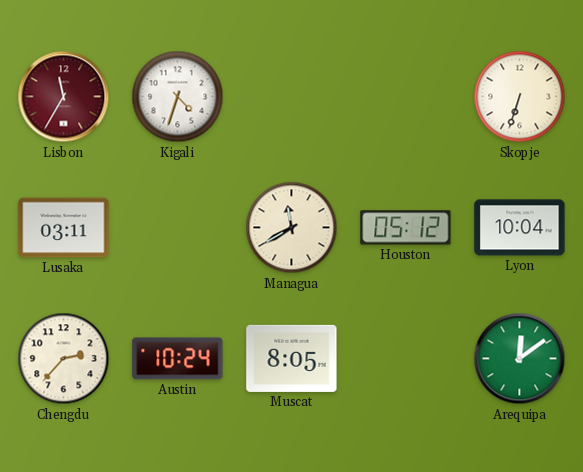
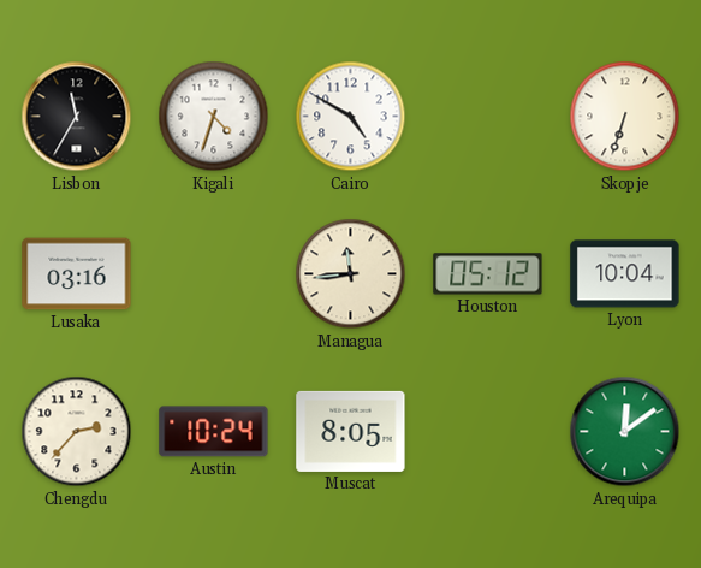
Lisbon dial: burgundy -> black
Cairo: none -> 4:50
Lusaka: 03:11 -> 03:16
Managua: 11:40 -> 11:44
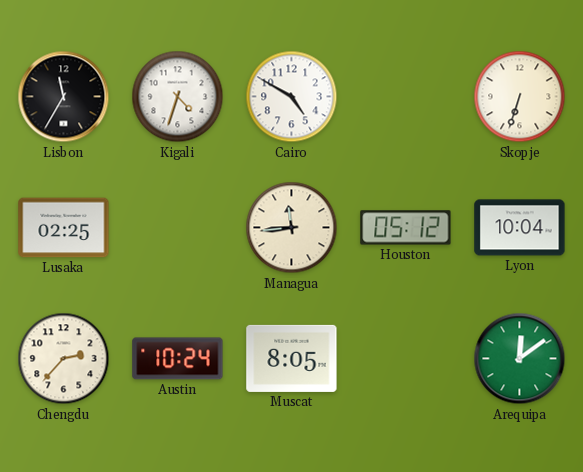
Lusaka: 03:16 -> 02:25
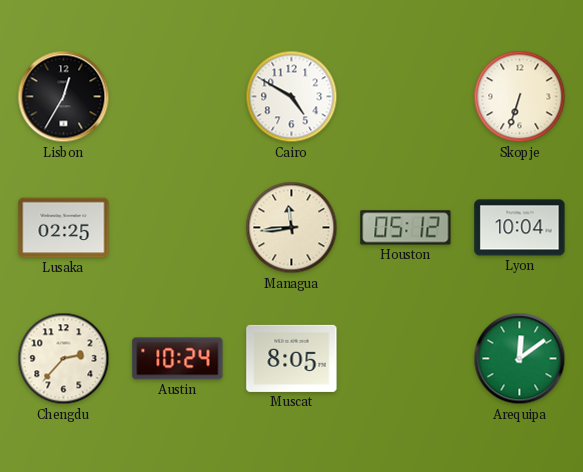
Lisbon: 11:35 -> 12:35
Kigali: 4:33 -> none
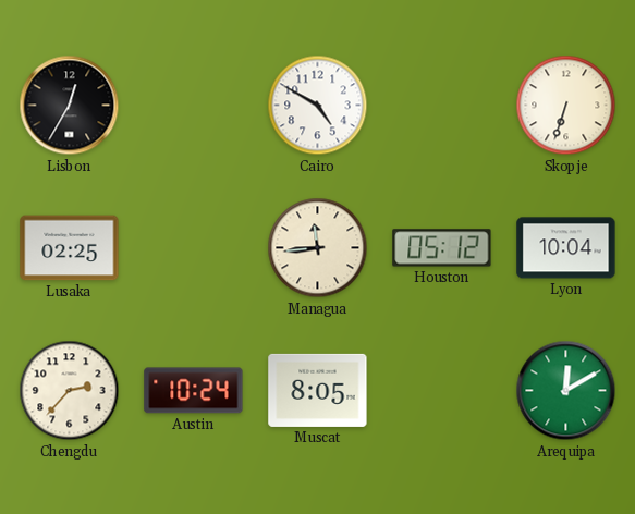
Arequipa: 12:09 -> 12:10
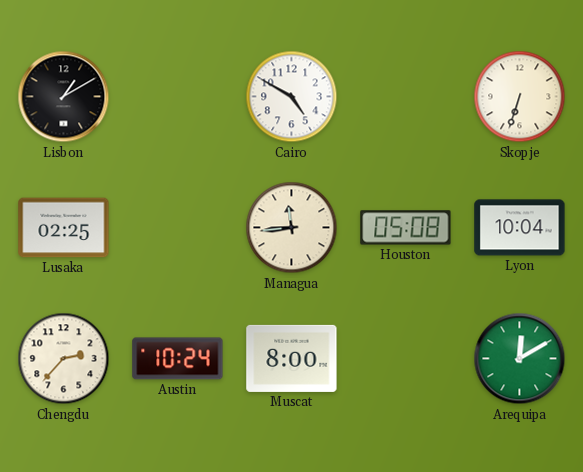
Lisbon: 12:35 -> 1:10
Houston: 05:12 -> 05:08
Muscat: 8:05 -> 8:00
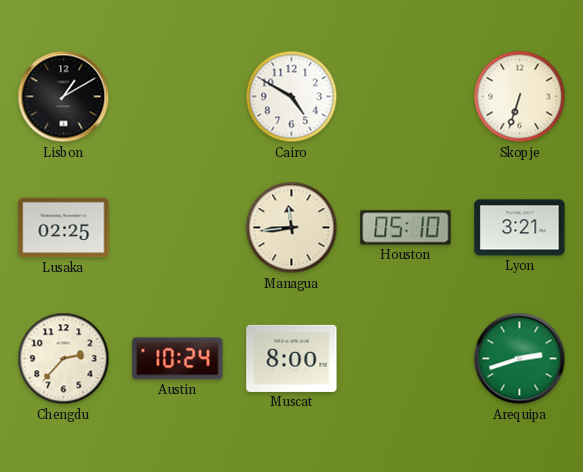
Houston: 05:08 -> 05:10
Lyon: 10:04 -> 3:21
Arequipa: 12:10 -> 2:42
